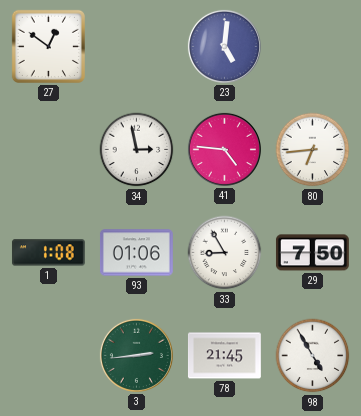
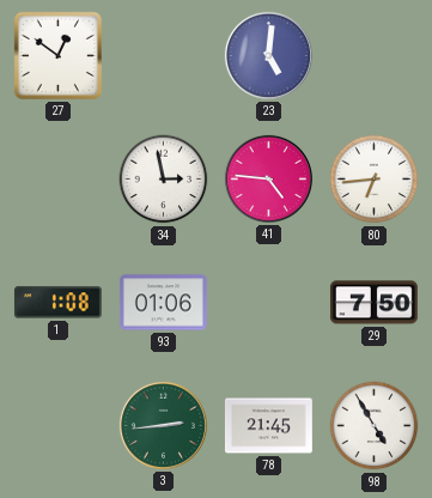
33: 8:55 -> none
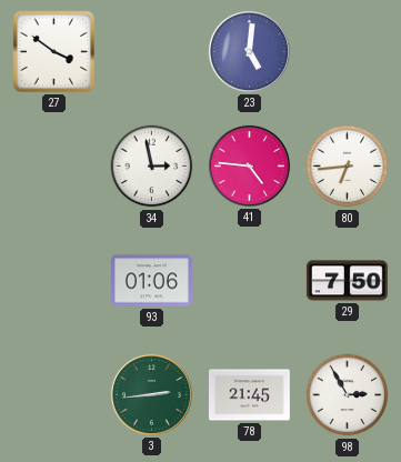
27: 12:51 -> 3:51
1: 1:08 -> none
98: 4:55 -> 2:55
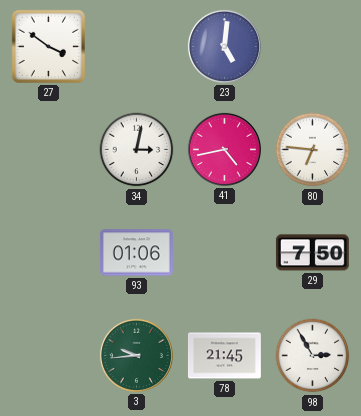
34: 2:58 -> 3:02
41: 4:46 -> 4:43
80: 6:44 -> 6:46
3: 2:44 -> 9:44
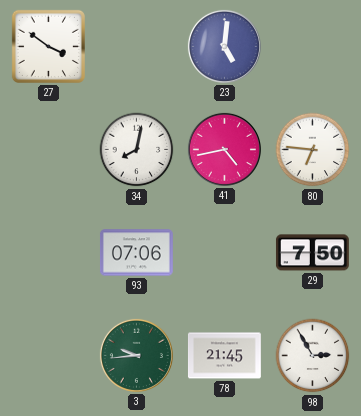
34: 3:02 -> 8:02
93: 01:06 -> 07:06
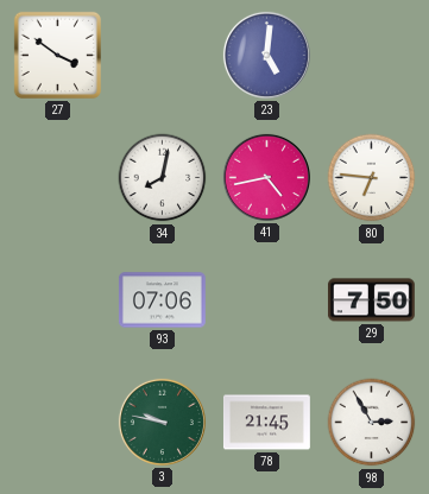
3: 9:44 -> 9:47
